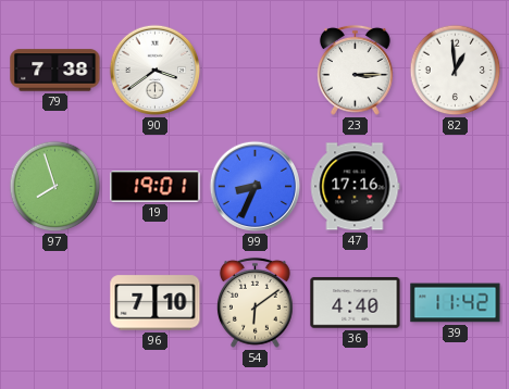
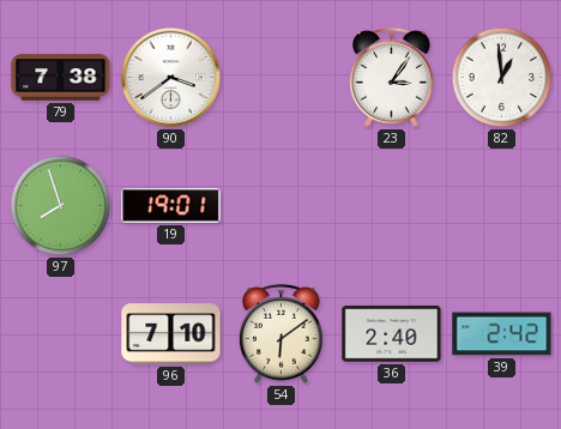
23: 3:15 -> 3:06
99: 8:34 -> none
47: 17:16 -> none
36: 4:40 -> 2:40
39: 11:42 -> 2:42
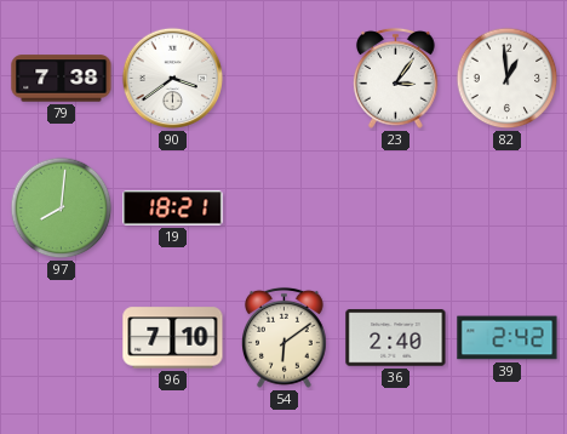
97: 7:57 -> 8:01
19: 19:01 -> 18:21
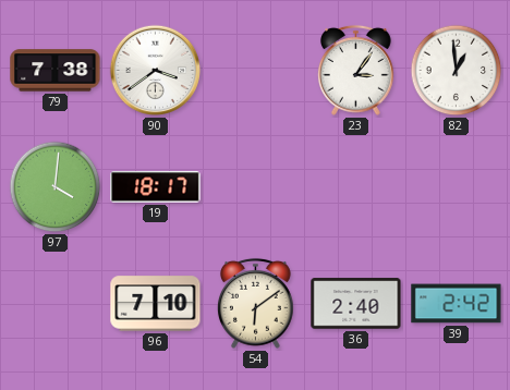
97: 8:01 -> 4:01
19: 18:21 -> 18:17
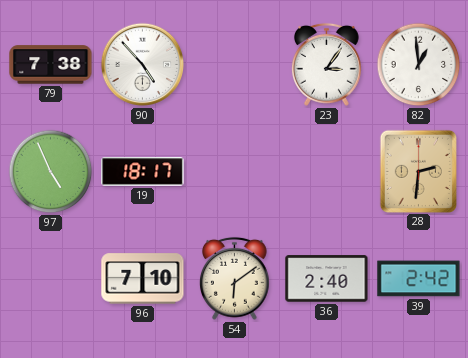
90: 3:39 -> 4:53
97: 4:01 -> 4:56
28: none -> 2:31
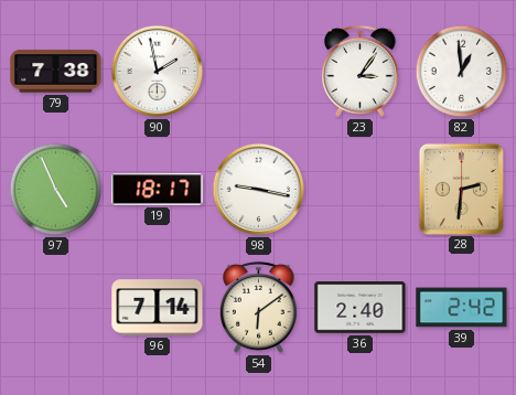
90: 4:53 -> 1:58
98: none -> 9:17
96: 7:10 -> 7:14
